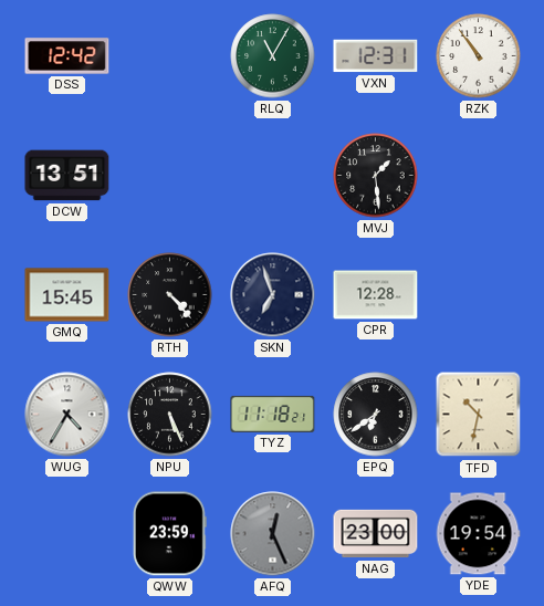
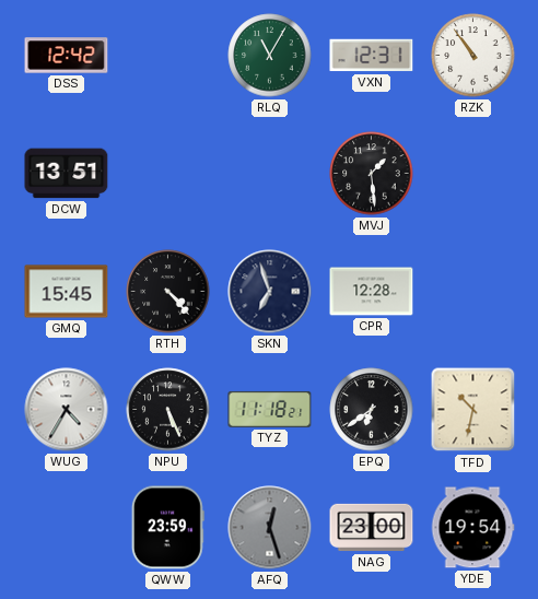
AFQ: 12:26 -> 12:27
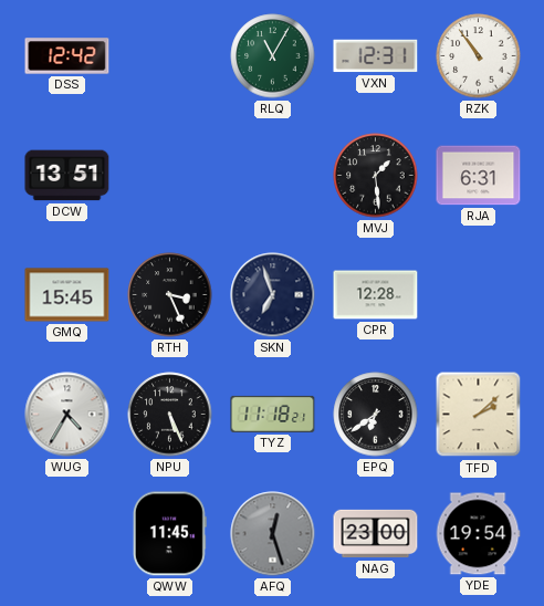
RJA: none -> 6:31
RTH: 4:23 -> 3:26
TFD: 10:32 -> 2:08
QWW: 23:59 -> 11:45
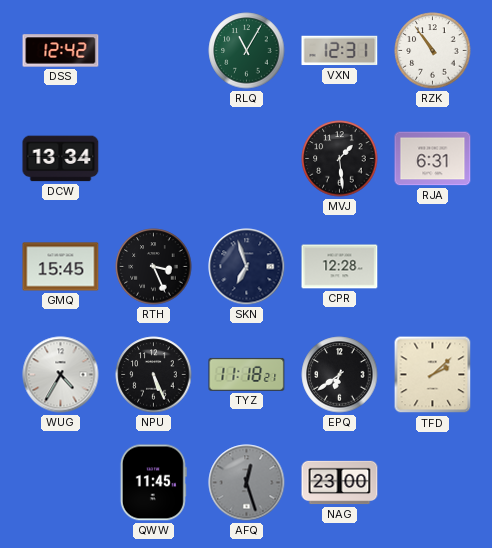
DCW: 13:51 -> 13:34
YDE: 19:54 -> none
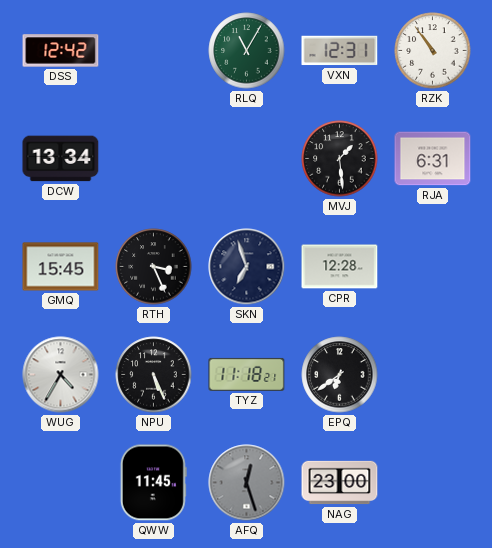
TFD: 2:08 -> none
